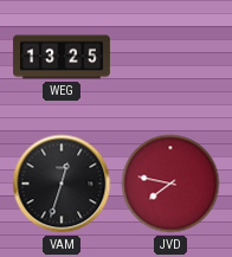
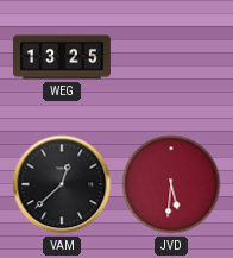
VAM: 12:33 -> 12:38
JVD: 7:47 -> 5:31
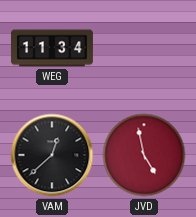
WEG: 13:25 -> 11:34
JVD: 5:31 -> 4:58
